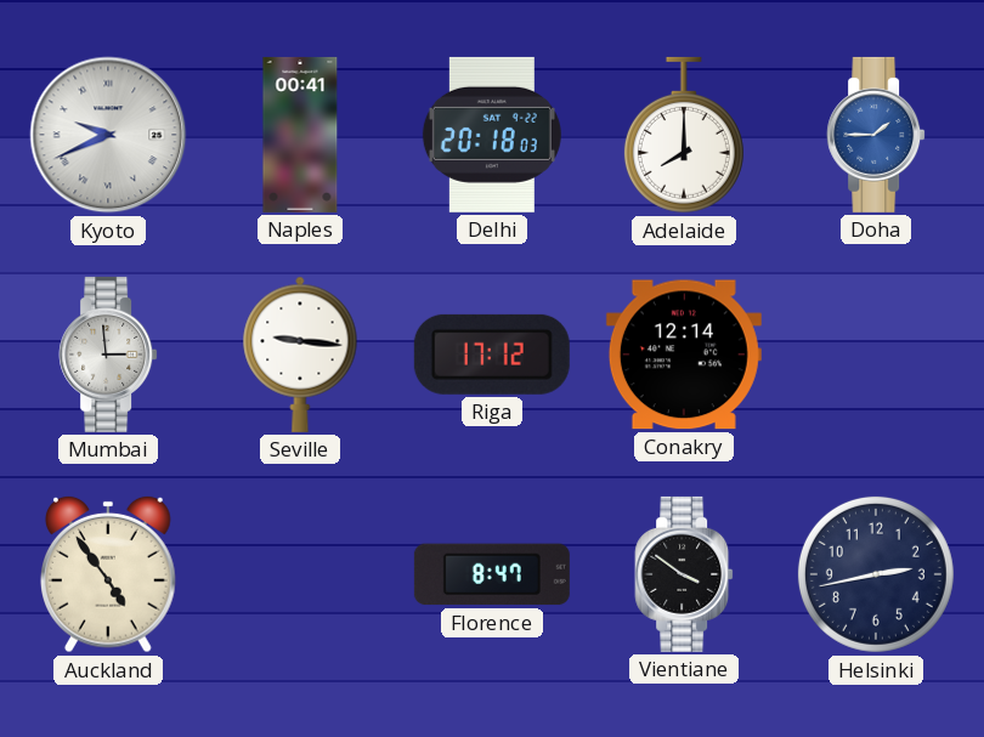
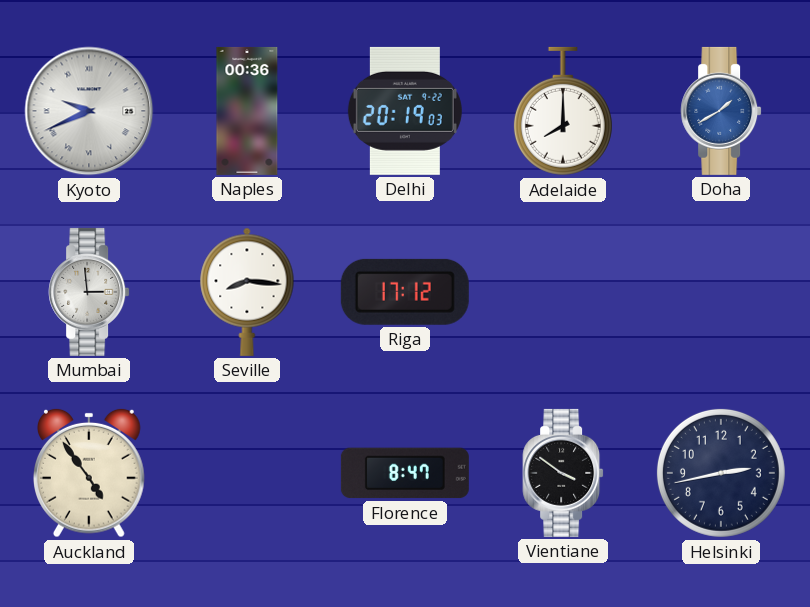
Naples: 00:41 -> 00:36
Delhi: 20:18 -> 20:19
Doha: 1:45 -> 1:40
Seville: 9:16 -> 8:16
Conakry: 12:14 -> none
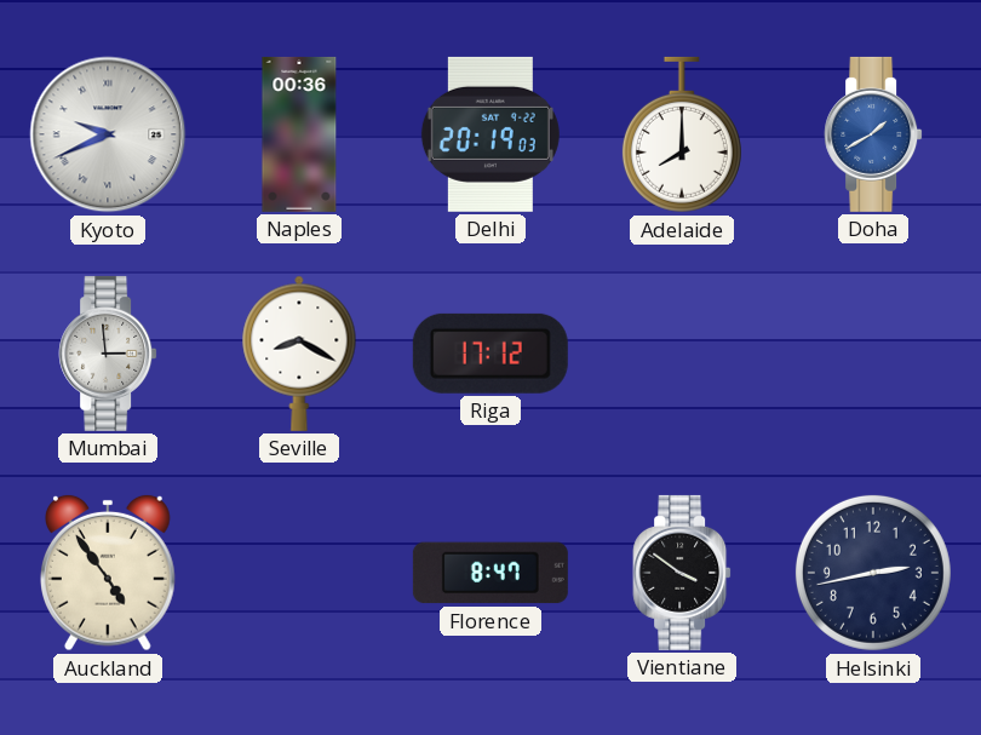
Seville: 8:16 -> 8:20
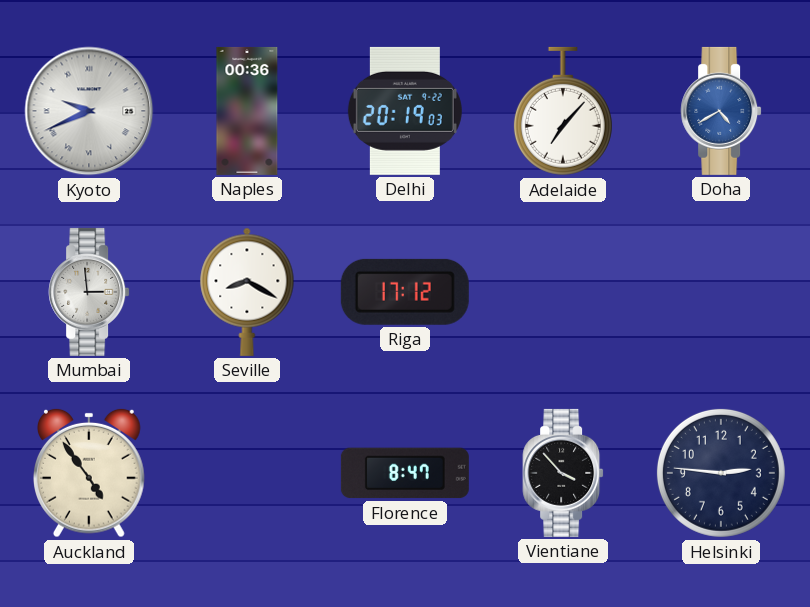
Adelaide: 8:00 -> 7:07
Doha: 1:40 -> 4:40
Vientiane: 3:51 -> 3:53
Helsinki: 2:43 -> 2:46
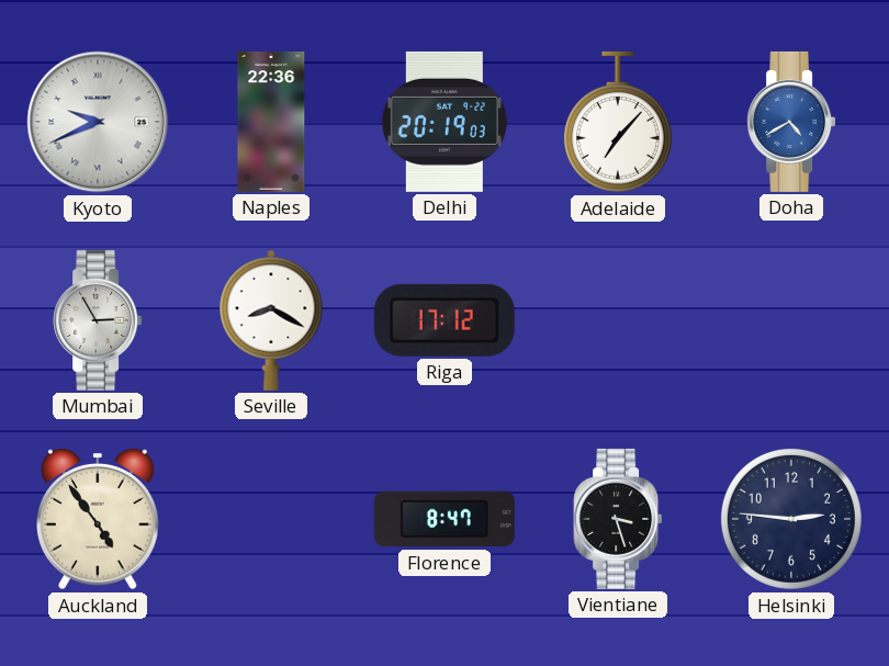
Naples: 00:36 -> 22:36
Mumbai: 2:59 -> 2:55
Vientiane: 3:53 -> 3:27
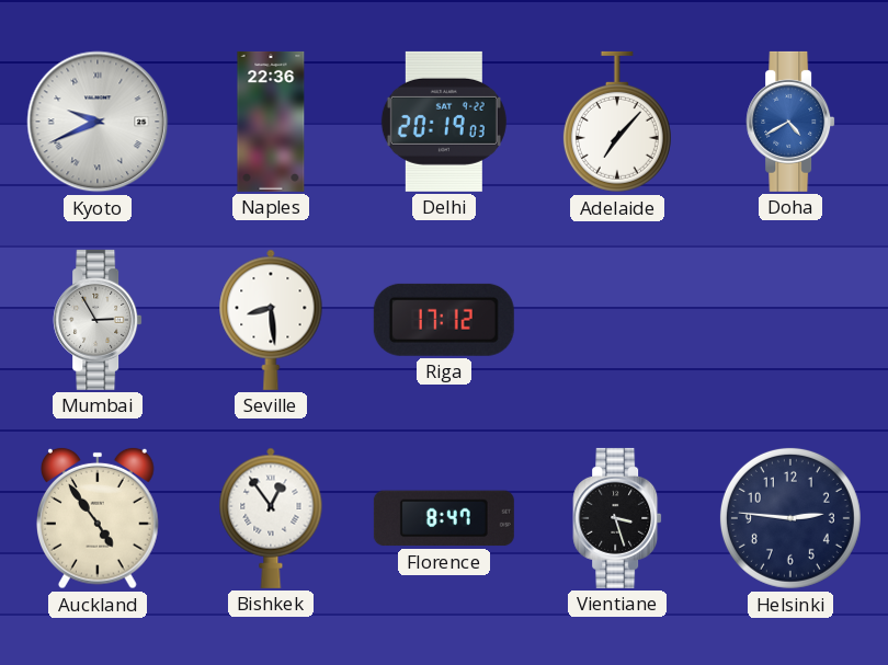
Seville: 8:20 -> 8:29
Bishkek: none -> 12:54
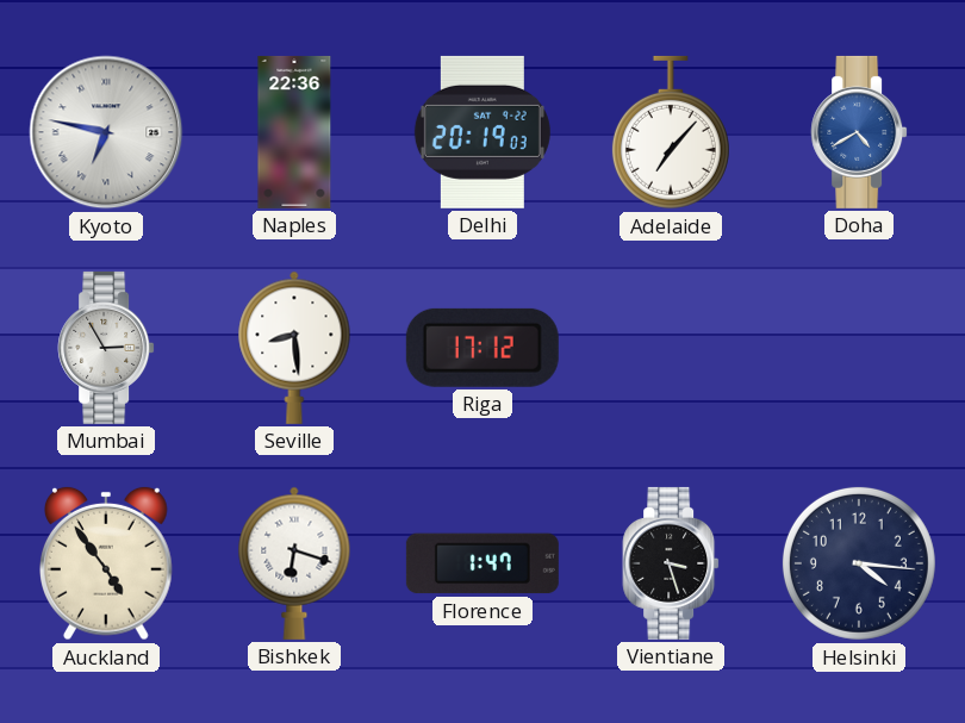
Kyoto: 9:41 -> 6:47
Bishkek: 12:54 -> 6:18
Florence: 8:47 -> 1:47
Helsinki: 2:46 -> 4:16
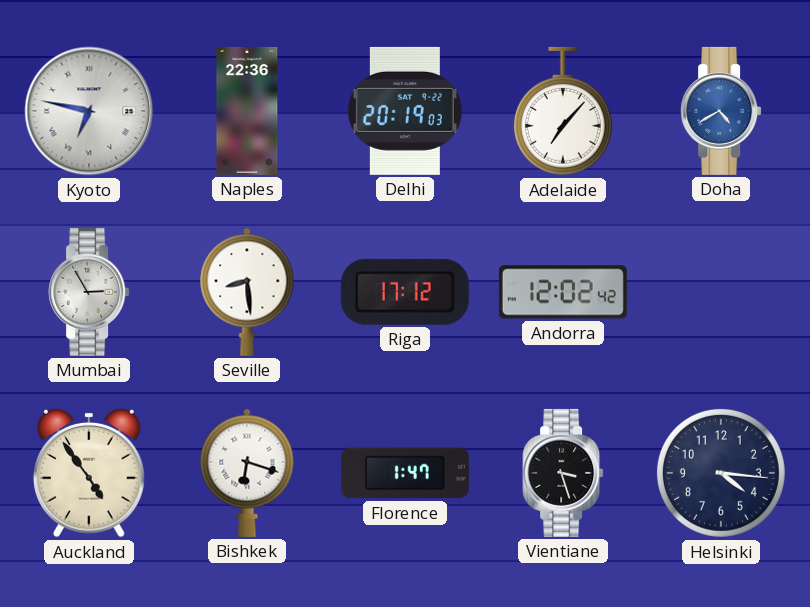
Andorra: none -> 12:02
